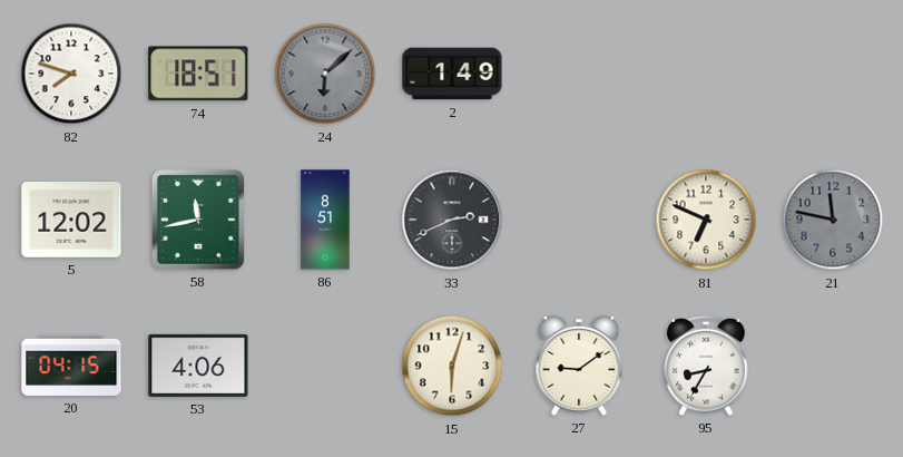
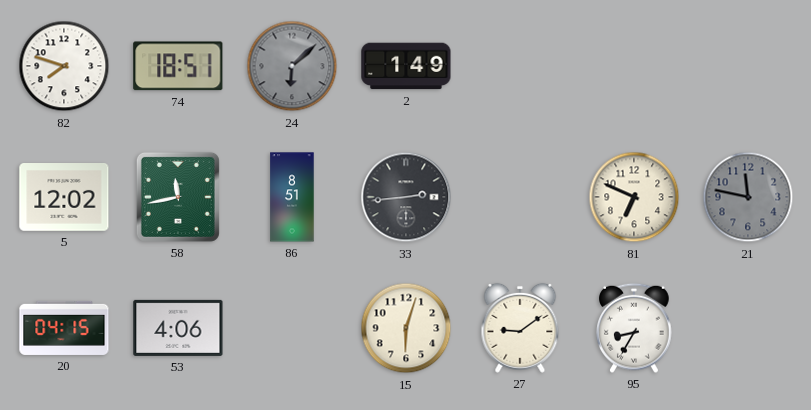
33: 2:41 -> 2:44
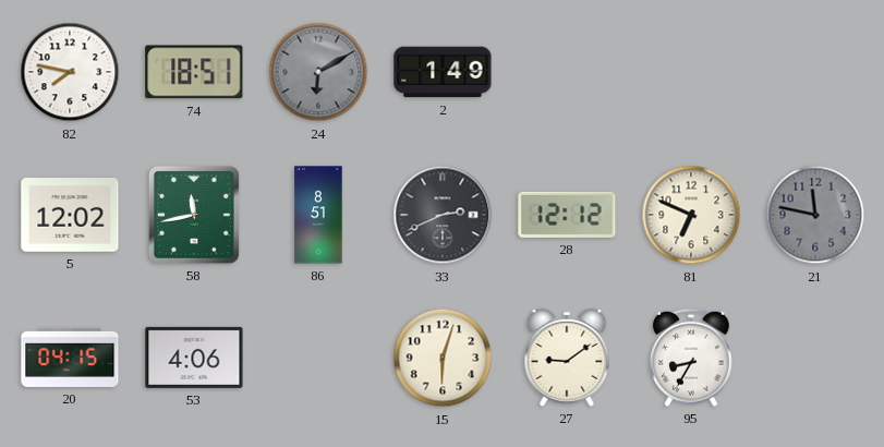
82: 7:48 -> 7:47
24: 6:08 -> 6:10
33: 2:44 -> 2:41
28: none -> 12:12
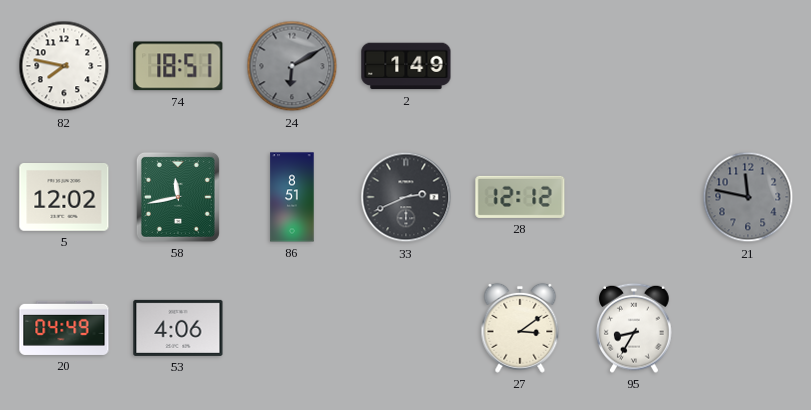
81: 6:49 -> none
20: 04:15 -> 04:49
15: 6:03 -> none
27: 9:09 -> 3:09
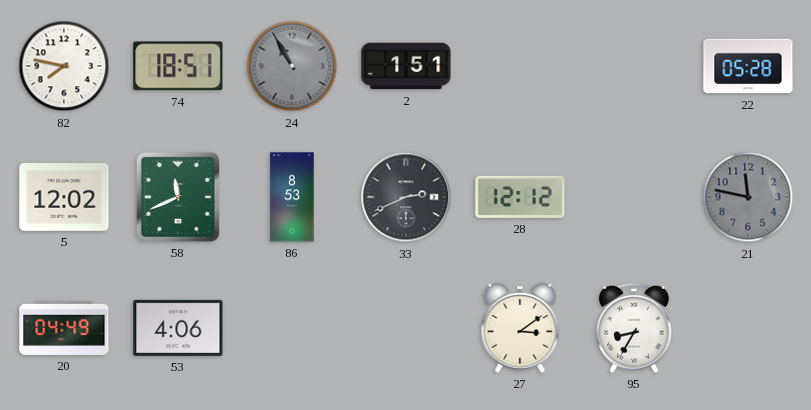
24: 6:10 -> 10:55
2: 1:49 -> 1:51
22: none -> 05:28
58: 11:43 -> 11:41
86: 8:51 -> 8:53
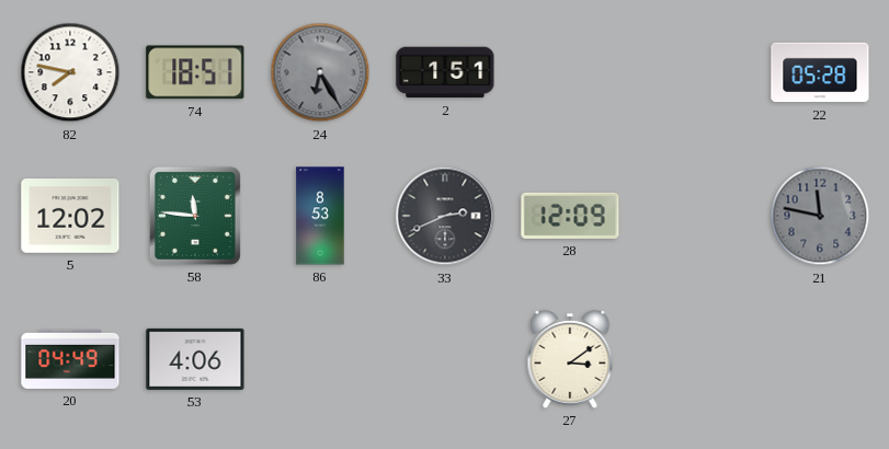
24: 10:55 -> 6:25
58: 11:41 -> 11:46
28: 12:12 -> 12:09
95: 8:35 -> none
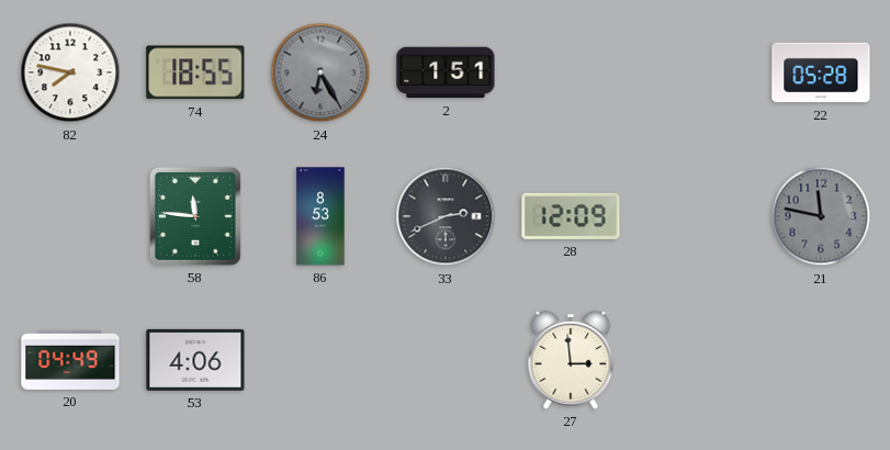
74: 18:51 -> 18:55
5: 12:02 -> none
27: 3:09 -> 2:59
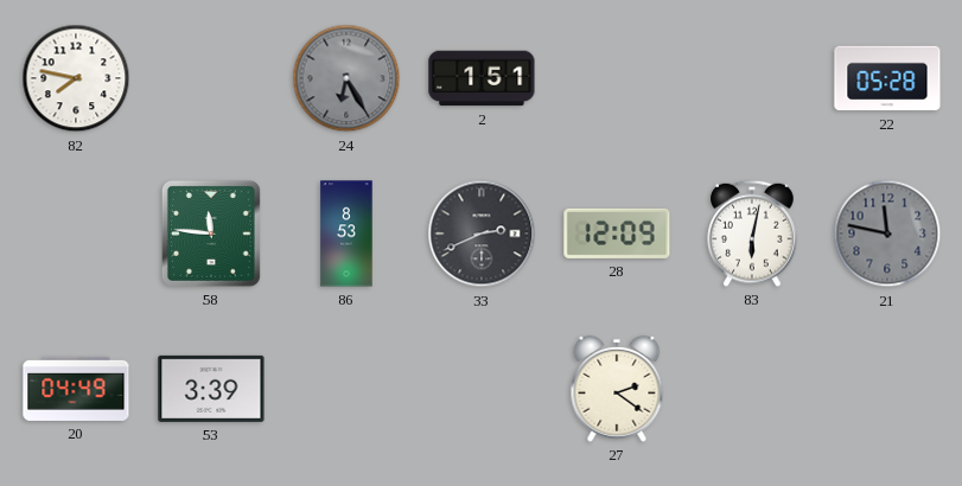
74: 18:55 -> none
83: none -> 6:02
53: 4:06 -> 3:39
27: 2:59 -> 2:21
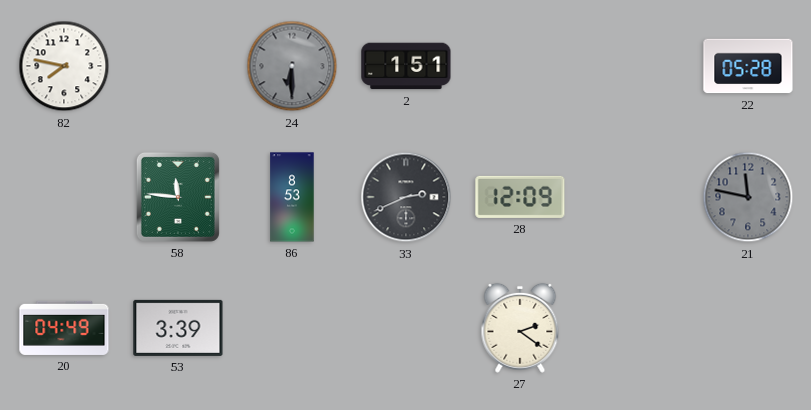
24: 6:25 -> 6:30
83: 6:02 -> none
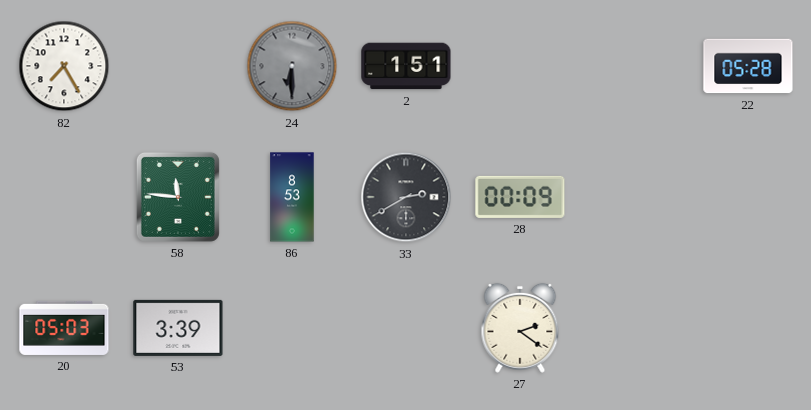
82: 7:47 -> 7:25
33: 2:41 -> 2:40
28: 12:09 -> 00:09
21: 11:47 -> none
20: 04:49 -> 05:03
